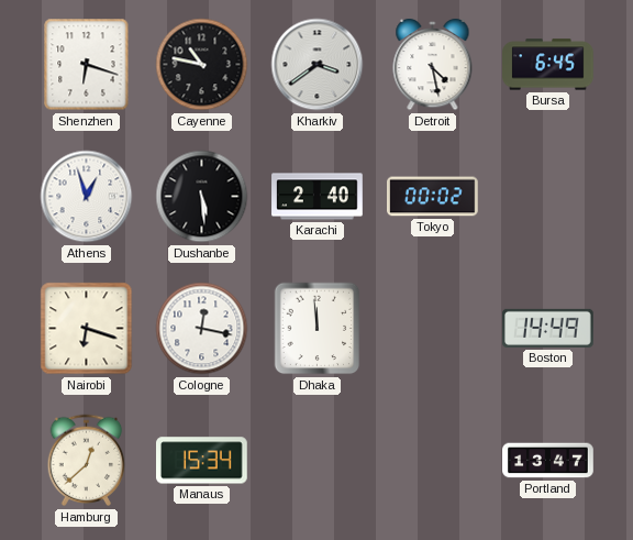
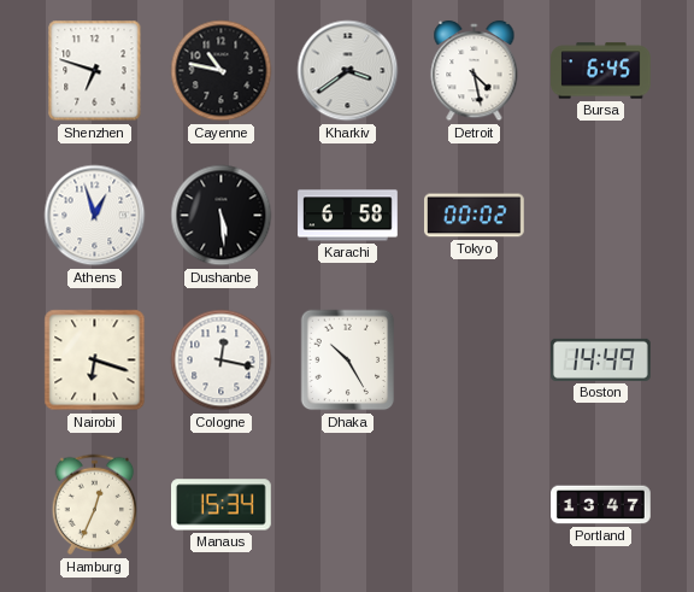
Shenzhen: 6:18 -> 6:48
Karachi: 2:40 -> 6:58
Dhaka: 11:59 -> 10:25
Hamburg: 12:38 -> 12:34
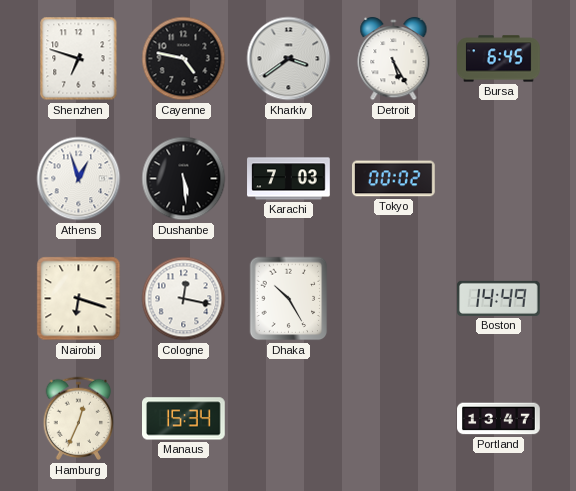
Cayenne: 10:47 -> 4:47
Detroit: 4:28 -> 5:25
Karachi: 6:58 -> 7:03
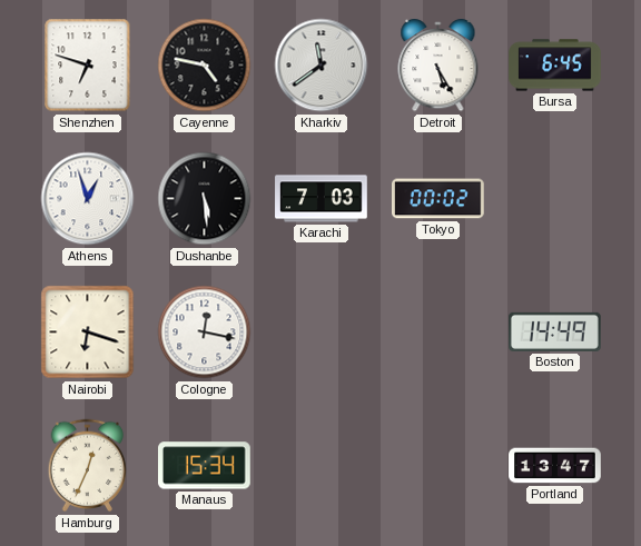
Kharkiv: 3:39 -> 11:39
Dhaka: 10:25 -> none
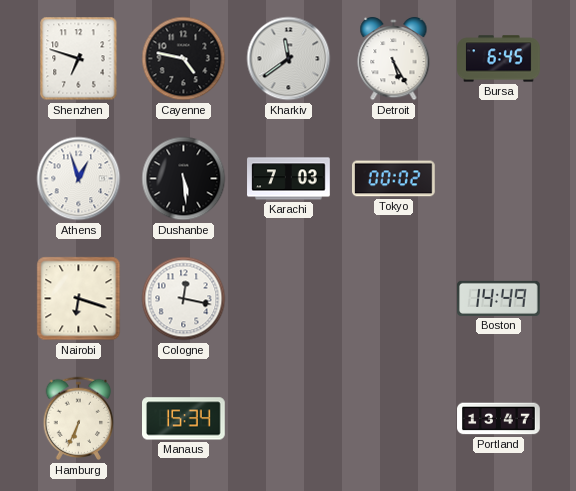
Hamburg: 12:34 -> 6:34
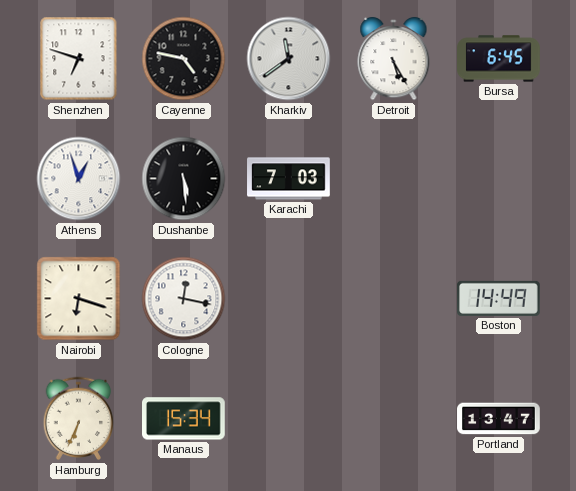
Tokyo: 00:02 -> none
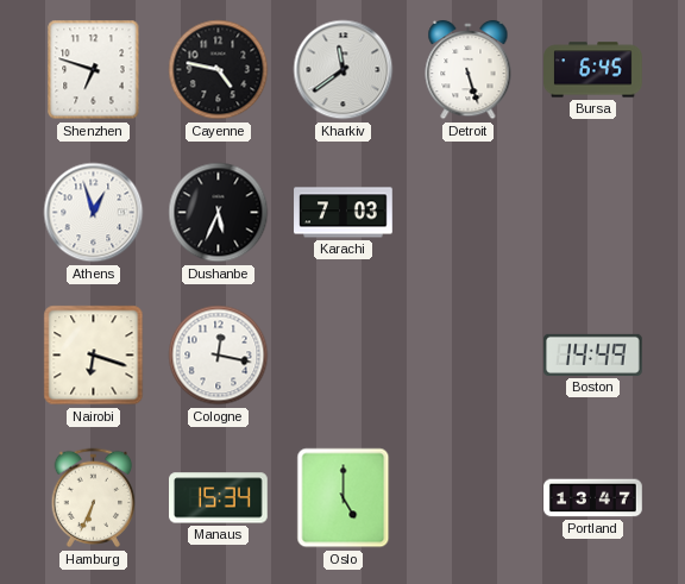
Detroit: 5:25 -> 5:27
Dushanbe: 5:29 -> 5:34
Oslo: none -> 5:00
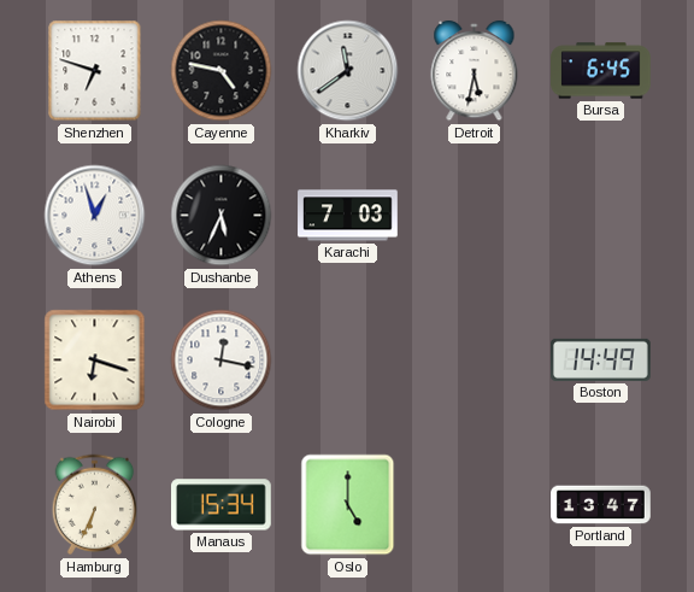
Detroit: 5:27 -> 5:32
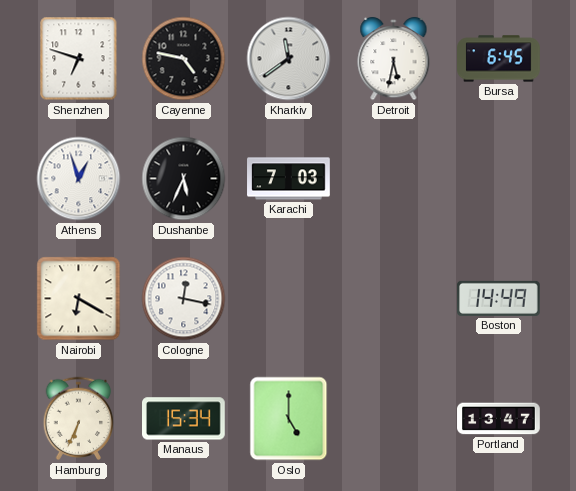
Nairobi: 6:18 -> 6:20
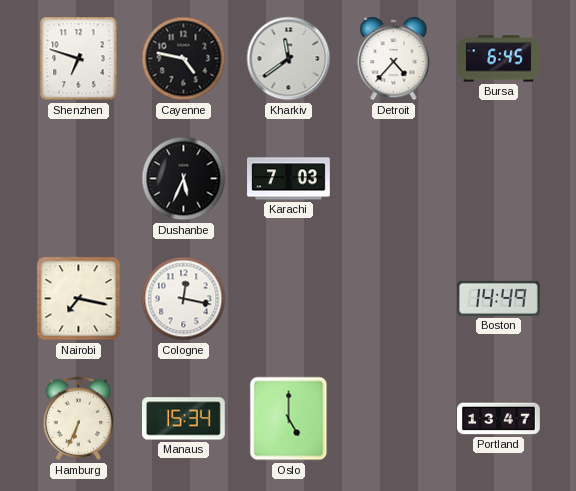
Detroit: 5:32 -> 4:37
Athens: 12:57 -> none
Nairobi: 6:20 -> 7:17
